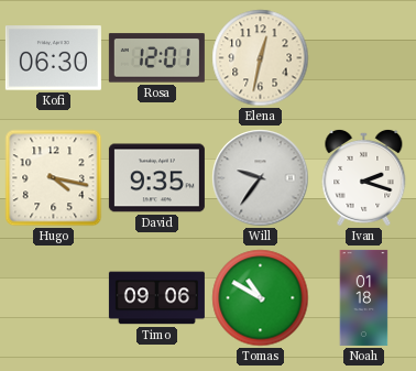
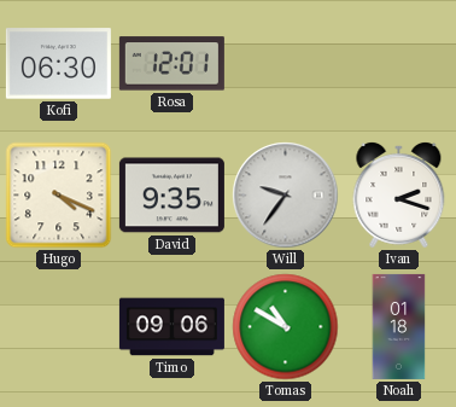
Elena: 12:32 -> none
Hugo: 4:17 -> 4:19
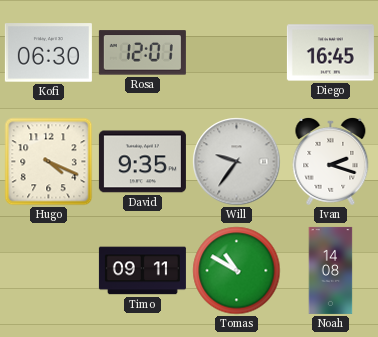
Diego: none -> 16:45
Timo: 09:06 -> 09:11
Noah: 01:18 -> 14:08
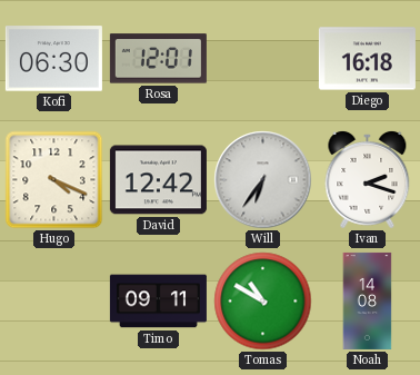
Diego: 16:45 -> 16:18
David: 9:35 -> 12:42
Will: 9:36 -> 6:36
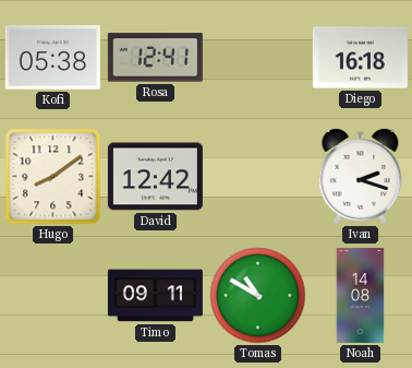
Kofi: 06:30 -> 05:38
Rosa: 12:01 -> 12:41
Hugo: 4:19 -> 8:09
Will: 6:36 -> none
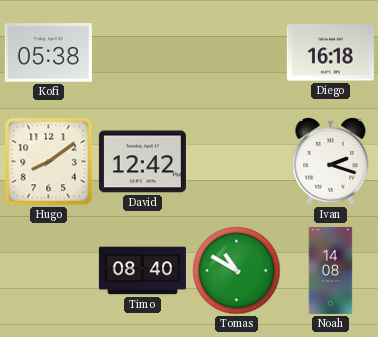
Rosa: 12:41 -> none
Timo: 09:11 -> 08:40
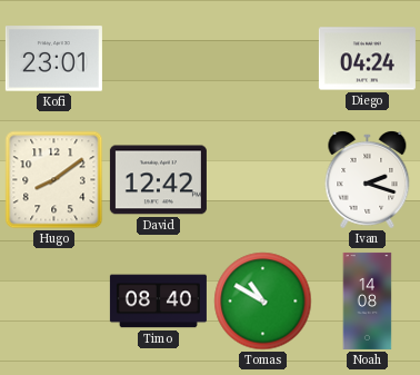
Kofi: 05:38 -> 23:01
Diego: 16:18 -> 04:24
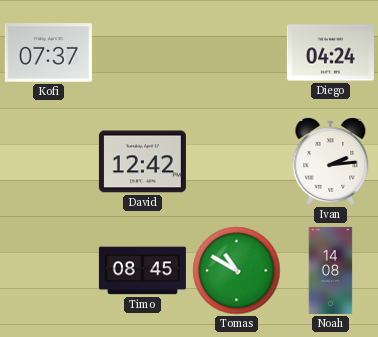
Kofi: 23:01 -> 07:37
Hugo: 8:09 -> none
Ivan: 2:18 -> 2:14
Timo: 08:40 -> 08:45
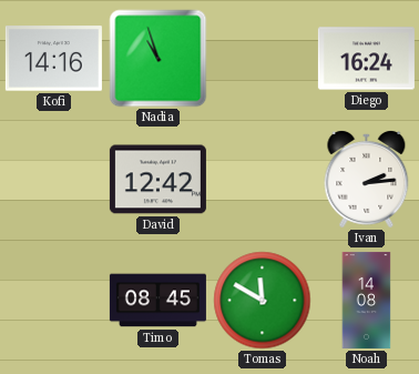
Kofi: 07:37 -> 14:16
Nadia: none -> 10:57
Diego: 04:24 -> 16:24
Tomas: 10:50 -> 11:50
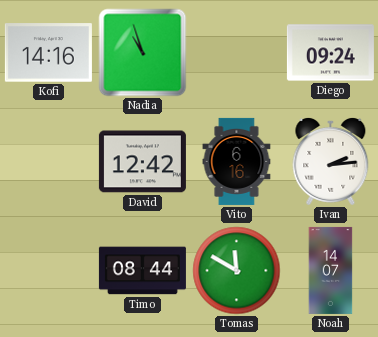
Diego: 16:24 -> 09:24
Vito: none -> 6:16
Timo: 08:45 -> 08:44
Noah: 14:08 -> 14:07
